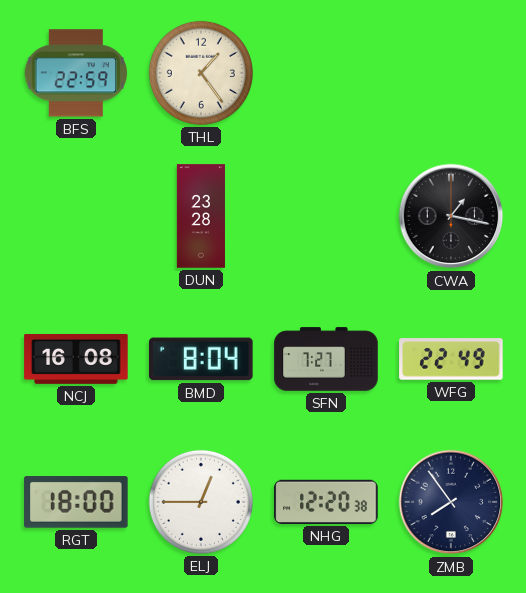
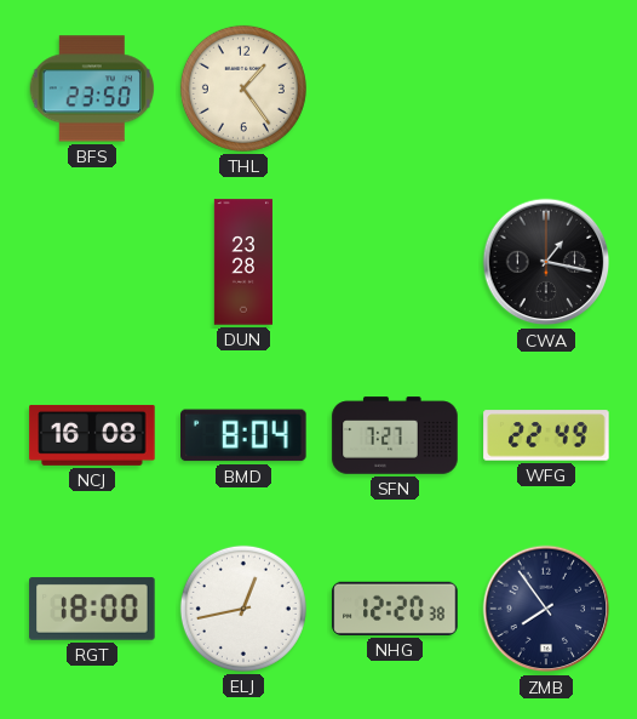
BFS: 22:59 -> 23:50
ELJ: 12:45 -> 12:43
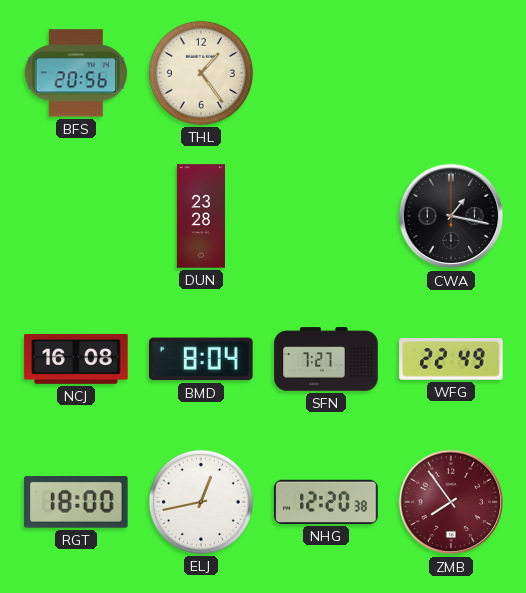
BFS: 23:50 -> 20:56
ZMB dial: navy -> burgundy
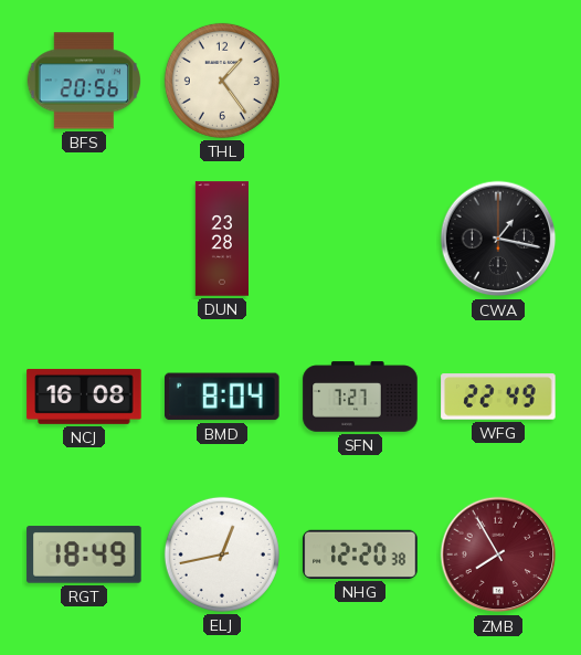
RGT: 18:00 -> 18:49
ZMB: 7:54 -> 7:55
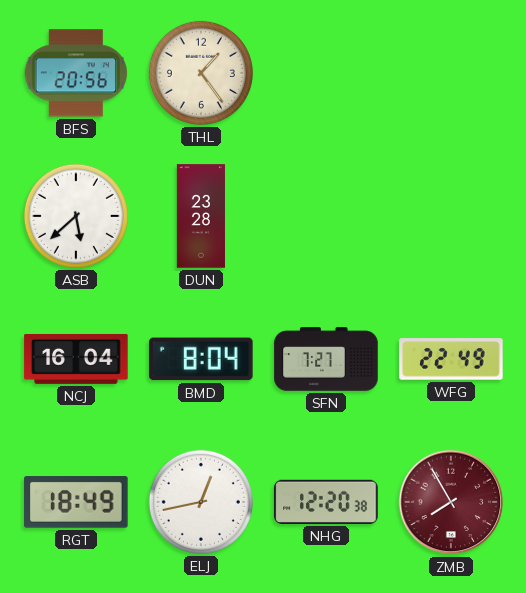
ASB: none -> 5:38
CWA: 1:17 -> none
NCJ: 16:08 -> 16:04
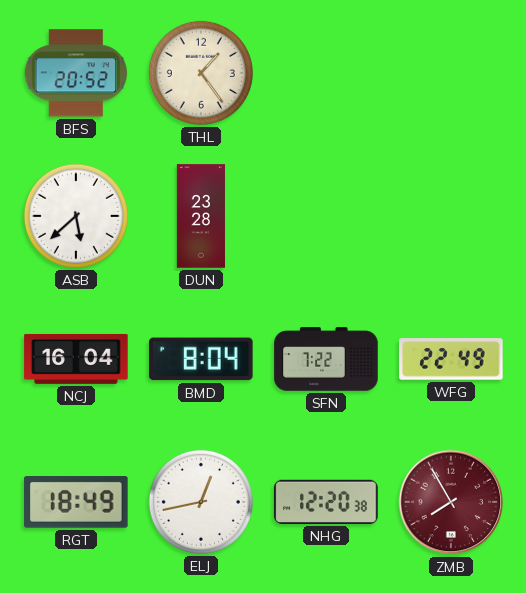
BFS: 20:56 -> 20:52
SFN: 7:27 -> 7:22
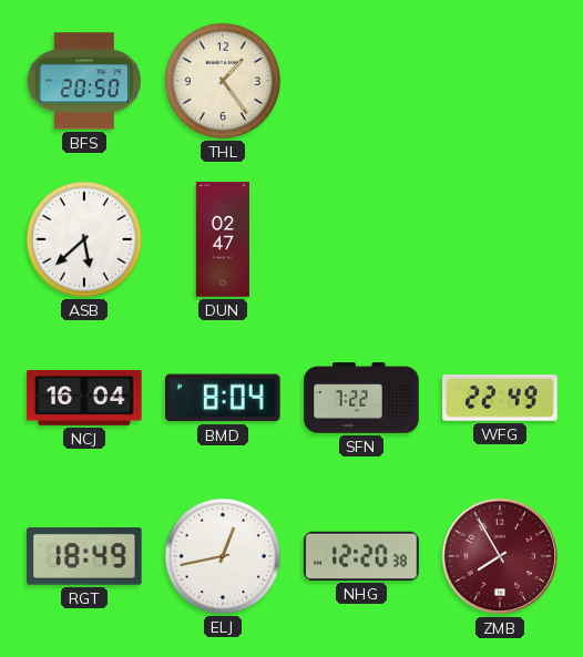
BFS: 20:52 -> 20:50
DUN: 23:28 -> 02:47
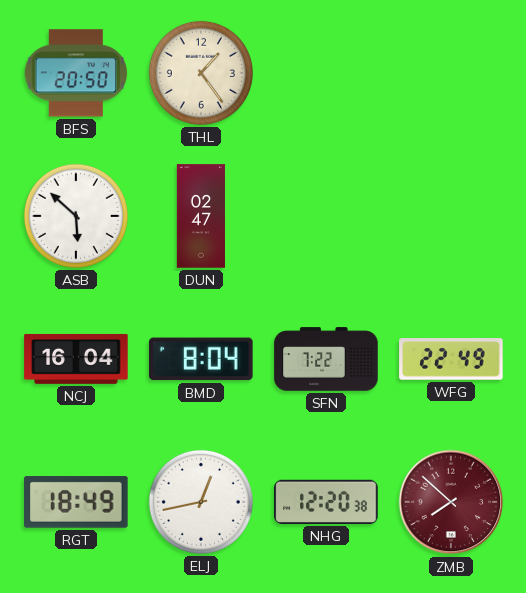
ASB: 5:38 -> 5:52
ZMB: 7:55 -> 7:52
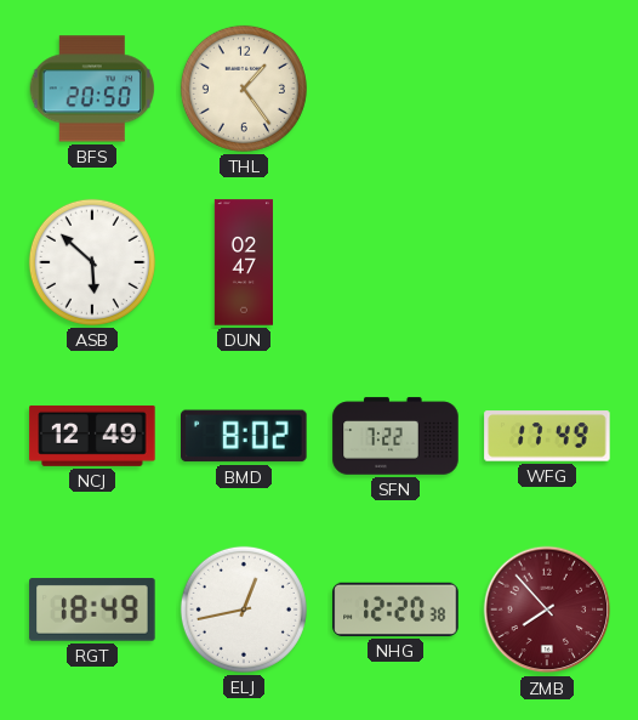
NCJ: 16:04 -> 12:49
BMD: 8:04 -> 8:02
WFG: 22:49 -> 17:49
ZMB: 7:52 -> 7:53
